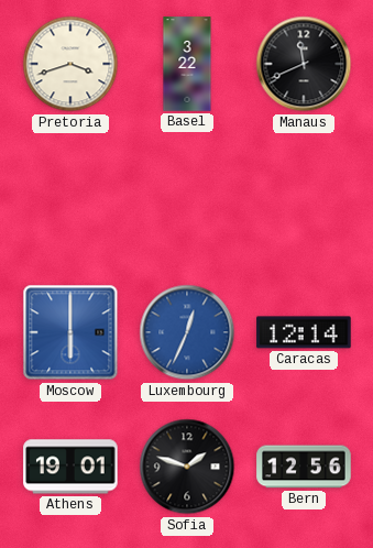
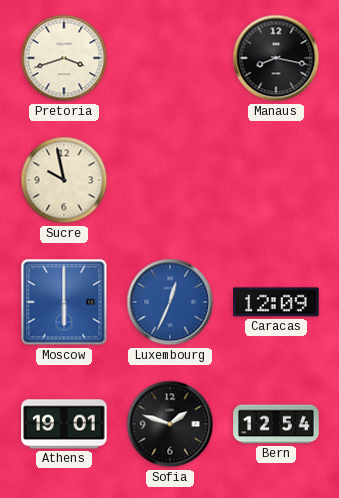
Basel: 3:22 -> none
Manaus: 11:41 -> 8:17
Sucre: none -> 9:58
Caracas: 12:14 -> 12:09
Bern: 12:56 -> 12:54
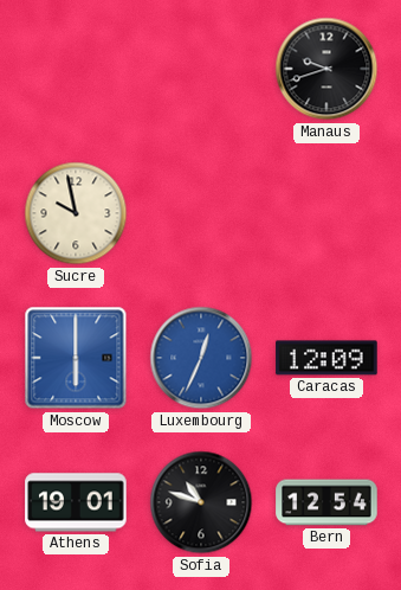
Pretoria: 3:42 -> none
Manaus: 8:17 -> 9:42
Sofia: 1:48 -> 10:48
